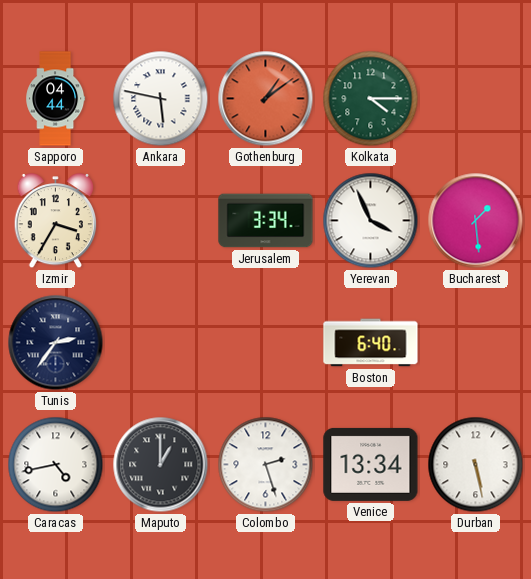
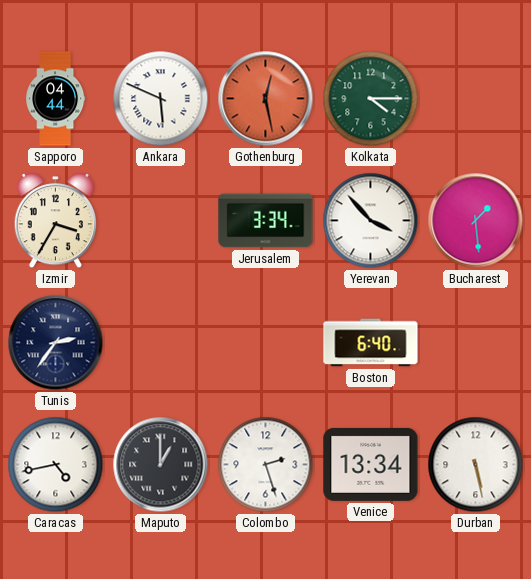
Ankara: 5:47 -> 5:49
Gothenburg: 1:09 -> 12:28
Yerevan: 3:56 -> 3:53
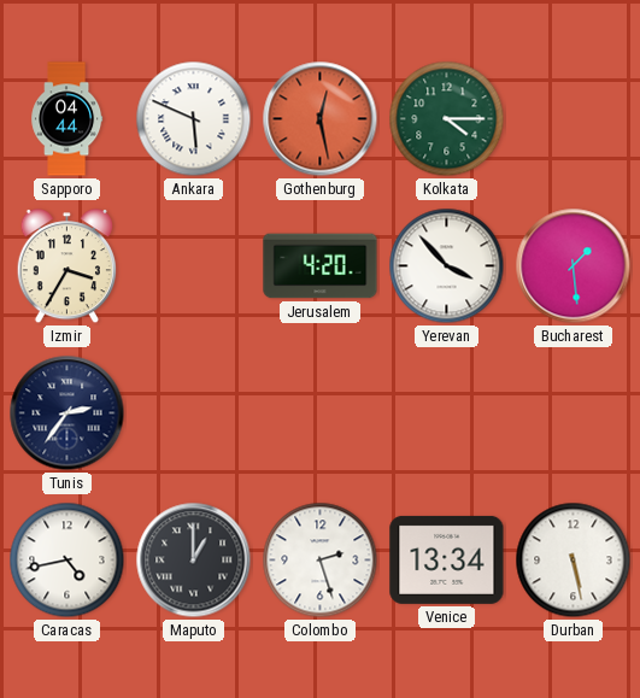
Jerusalem: 3:34 -> 4:20
Boston: 6:40 -> none
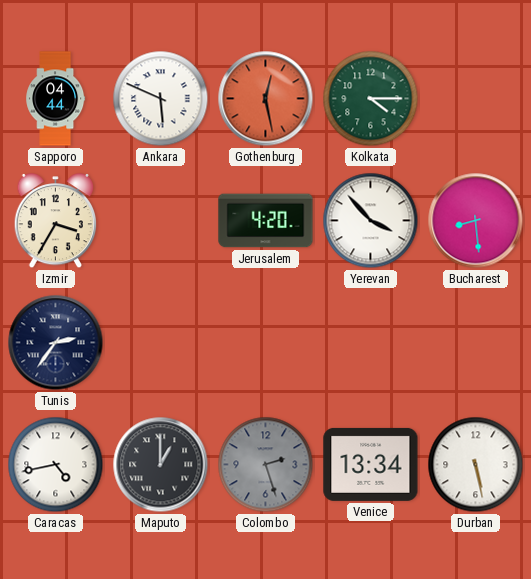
Bucharest: 1:29 -> 8:29
Colombo dial: white -> grey
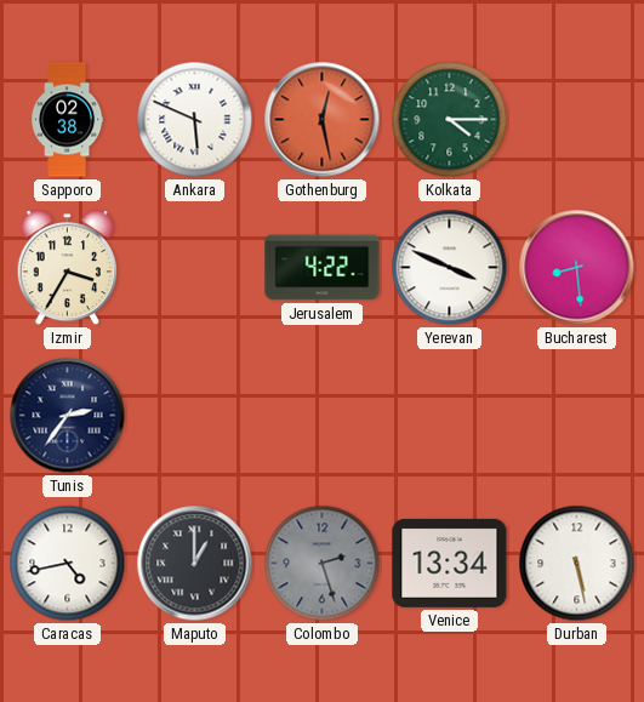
Sapporo: 04:44 -> 02:38
Jerusalem: 4:20 -> 4:22
Yerevan: 3:53 -> 3:49
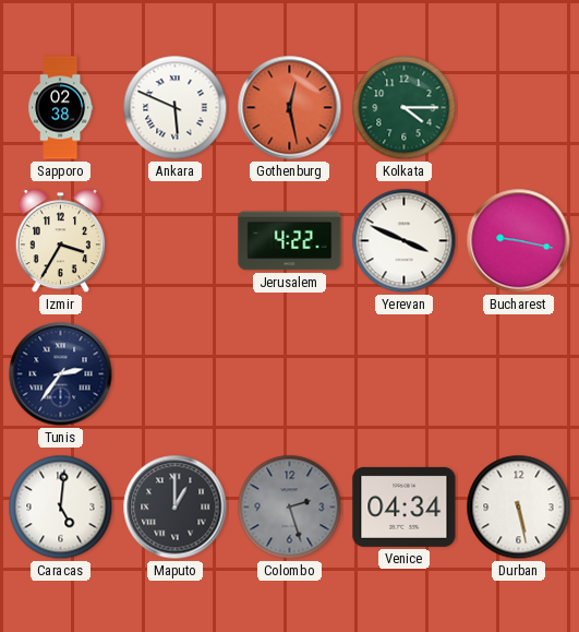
Bucharest: 8:29 -> 9:17
Caracas: 4:43 -> 5:01
Venice: 13:34 -> 04:34
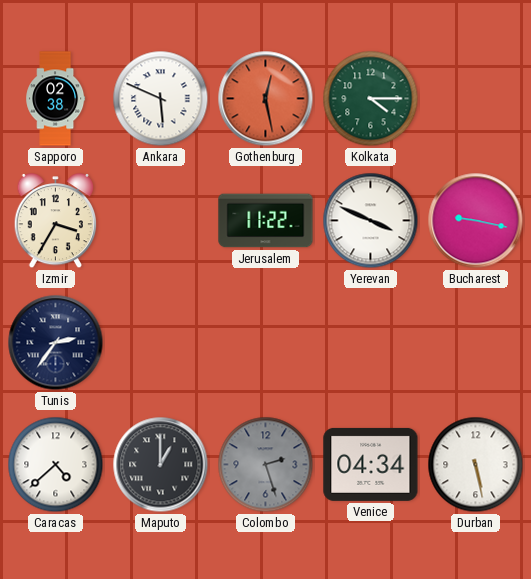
Jerusalem: 4:22 -> 11:22
Caracas: 5:01 -> 4:38
